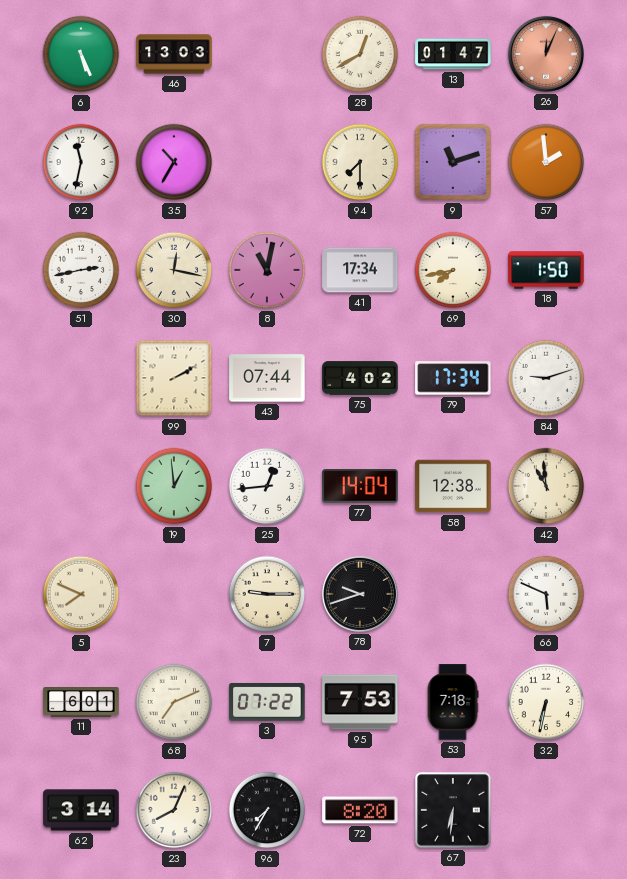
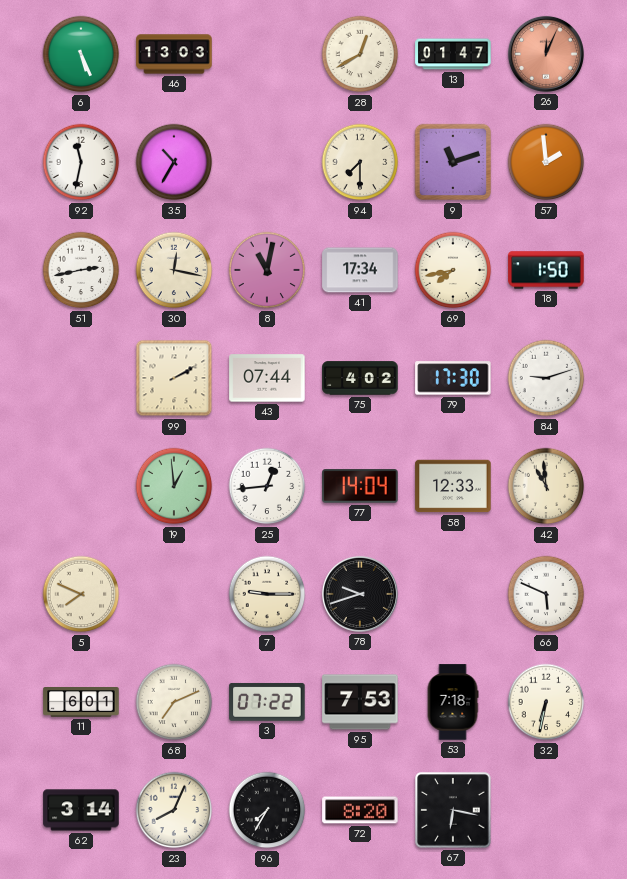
79: 17:34 -> 17:30
58: 12:38 -> 12:33
67: 6:31 -> 6:17
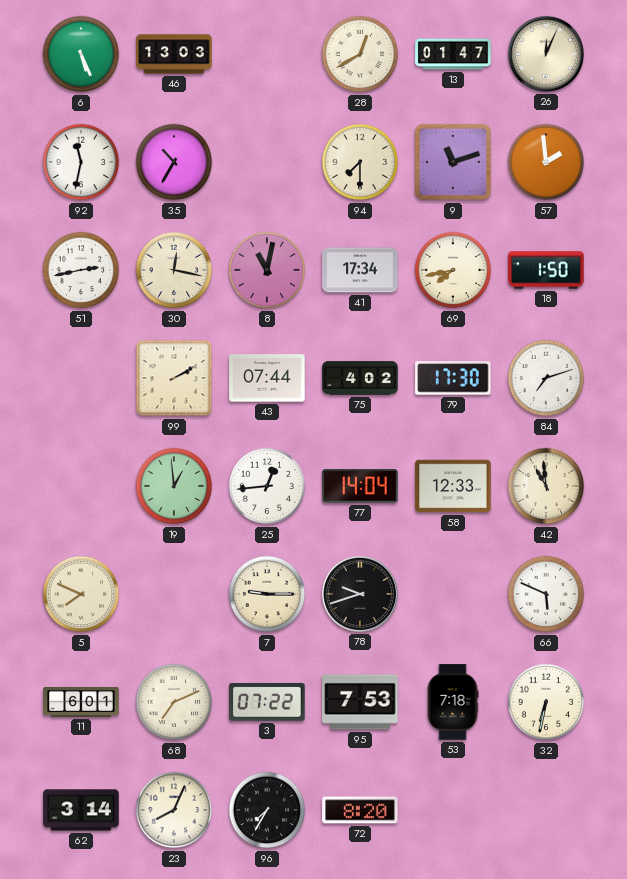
26 dial: salmon -> cream
84: 9:12 -> 7:12
67: 6:17 -> none
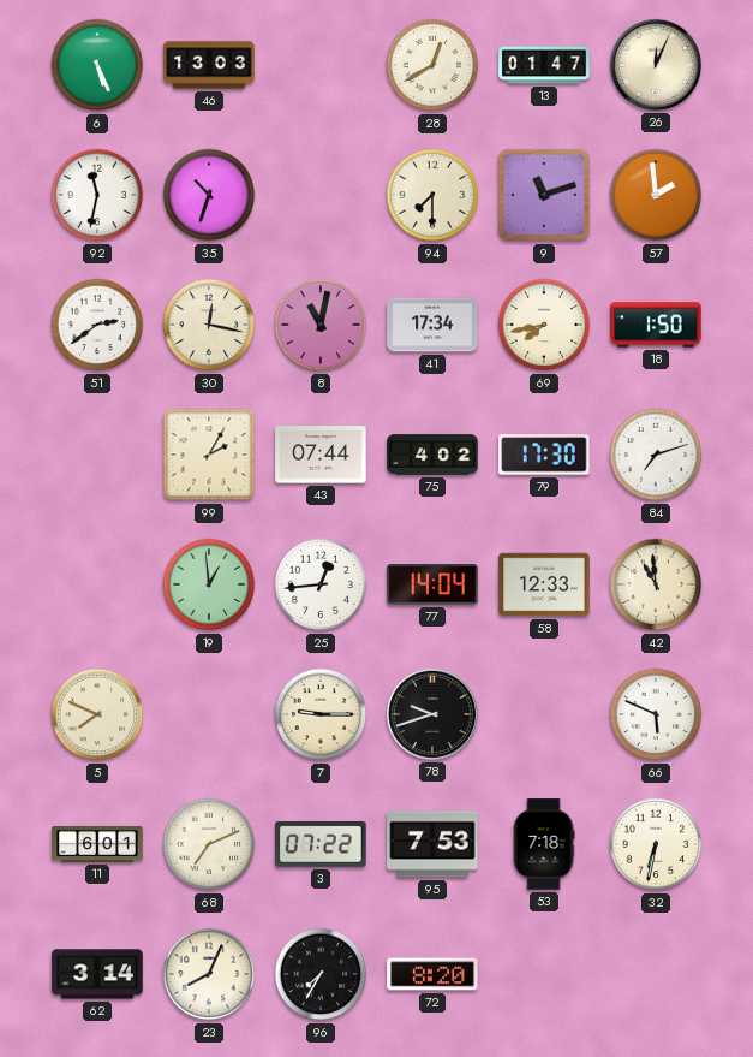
35: 10:35 -> 10:33
51: 2:43 -> 2:39
99: 2:10 -> 2:05
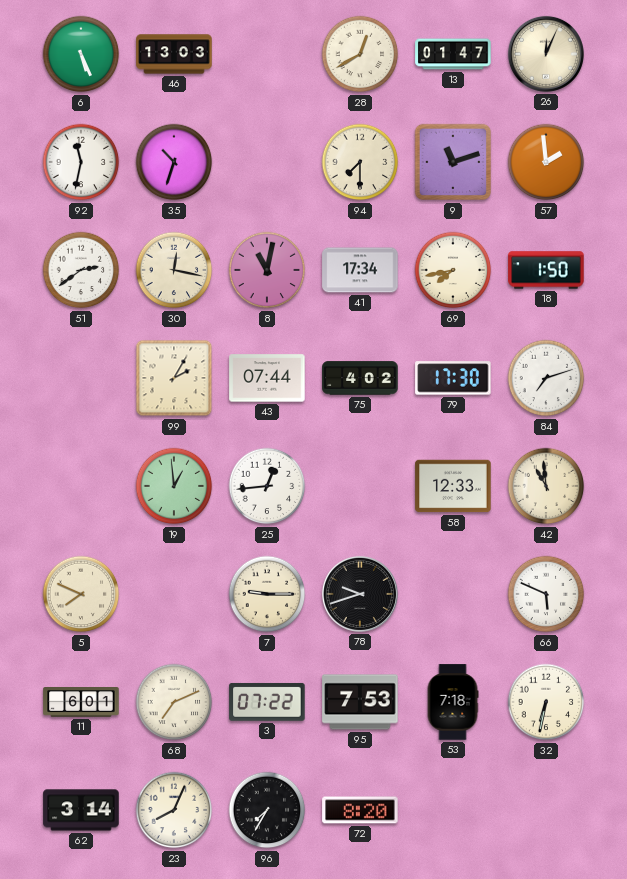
77: 14:04 -> none
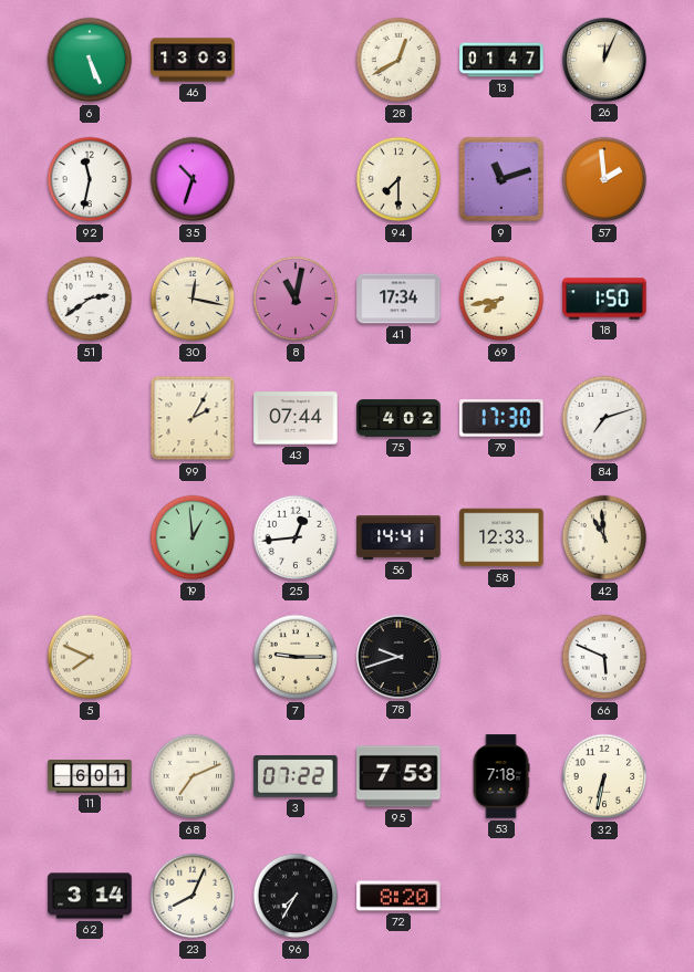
56: none -> 14:41
